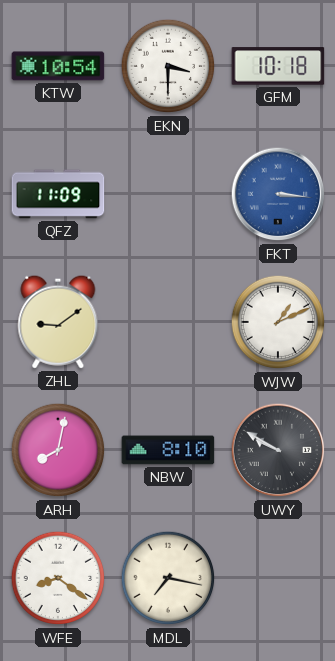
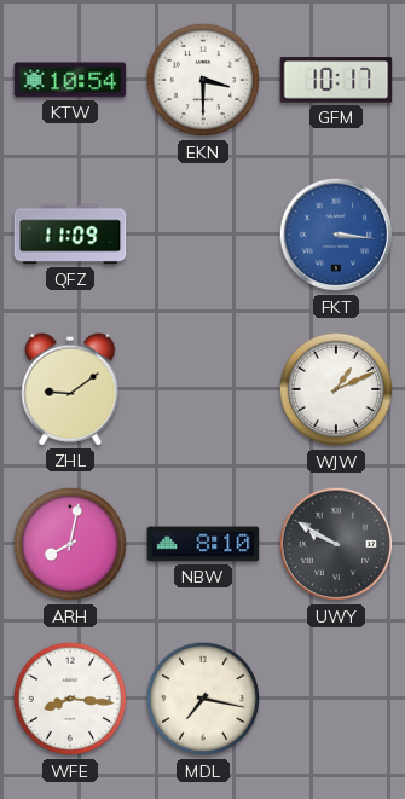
GFM: 10:18 -> 10:17
WFE: 8:21 -> 8:16
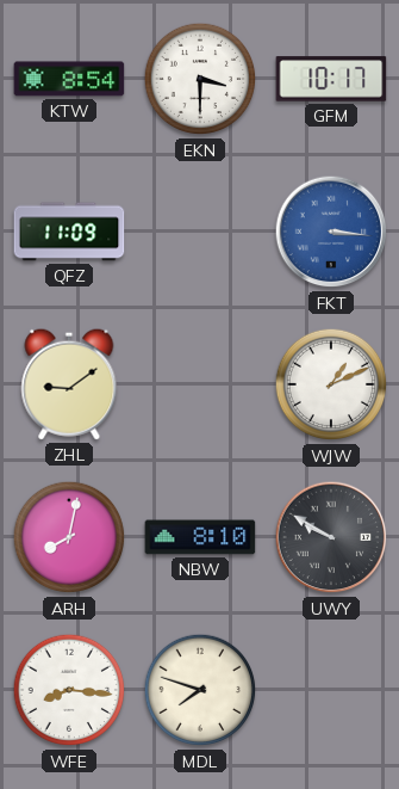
KTW: 10:54 -> 8:54
MDL: 7:17 -> 7:48
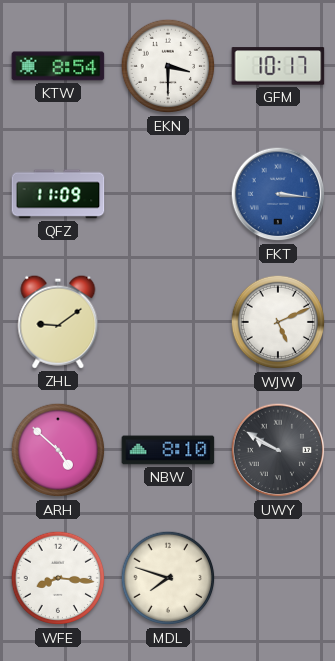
WJW: 1:11 -> 5:11
ARH: 8:02 -> 4:52
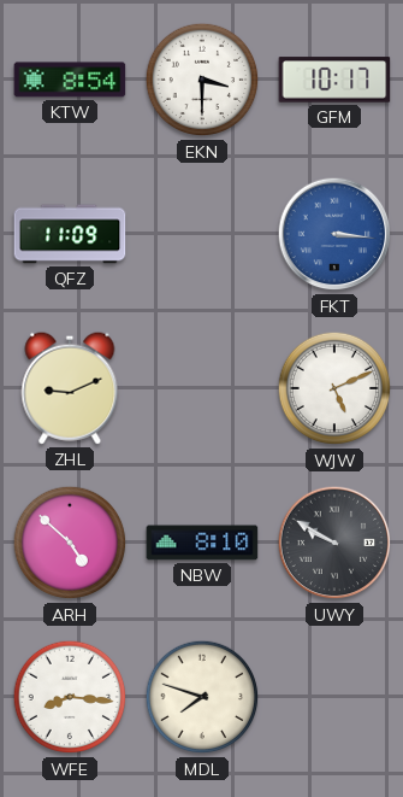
ZHL: 9:09 -> 9:11
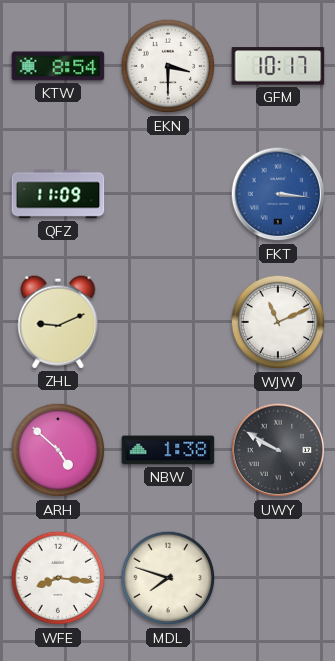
WJW: 5:11 -> 11:11
NBW: 8:10 -> 1:38
